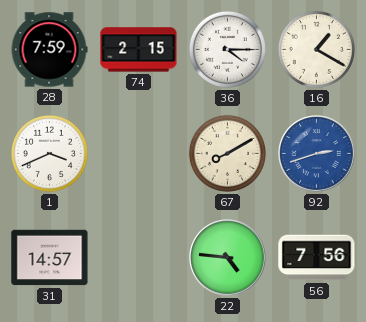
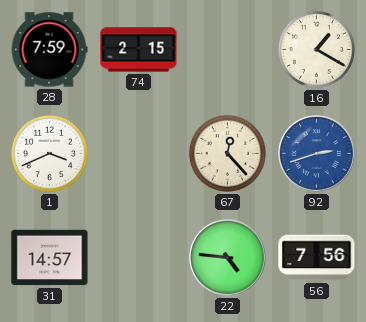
36: 4:15 -> none
67: 8:10 -> 12:23
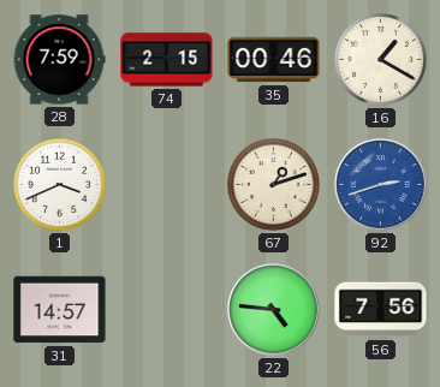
35: none -> 00:46
67: 12:23 -> 1:12
